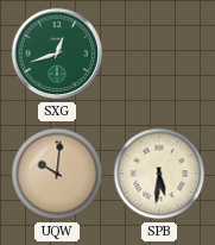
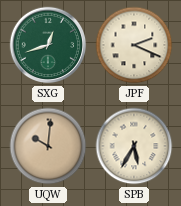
JPF: none -> 2:19
SPB: 5:31 -> 5:35
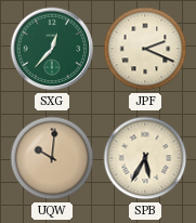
SXG: 12:42 -> 12:37
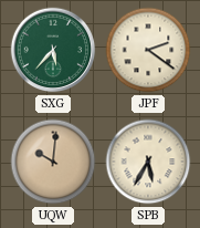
SXG: 12:37 -> 5:37
JPF: 2:19 -> 2:21
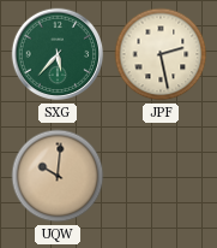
JPF: 2:21 -> 2:28
SPB: 5:35 -> none
